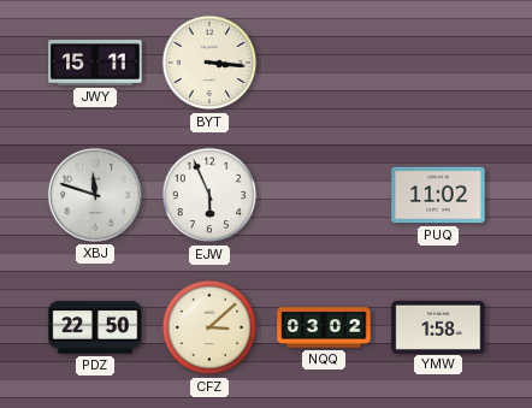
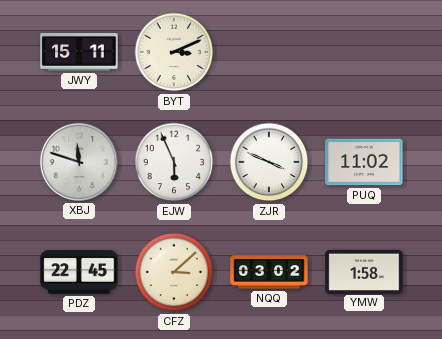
BYT: 3:16 -> 3:11
ZJR: none -> 3:49
PDZ: 22:50 -> 22:45
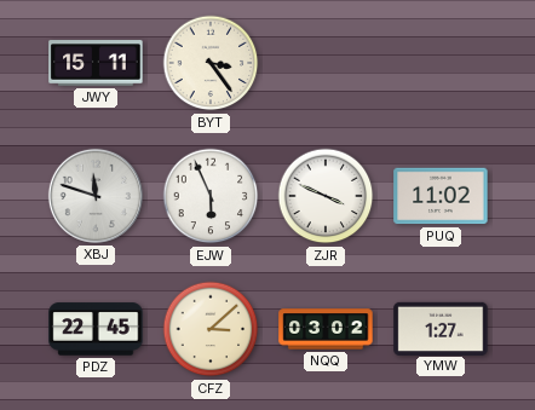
BYT: 3:11 -> 3:24
YMW: 1:58 -> 1:27
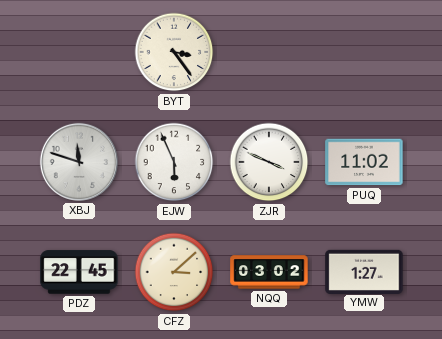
JWY: 15:11 -> none
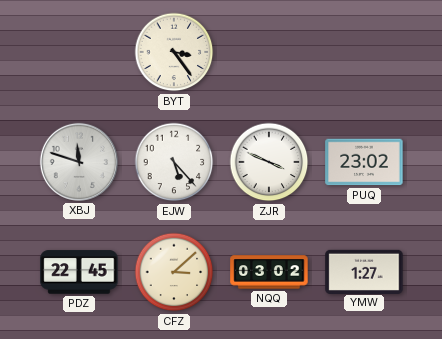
EJW: 5:56 -> 5:23
PUQ: 11:02 -> 23:02
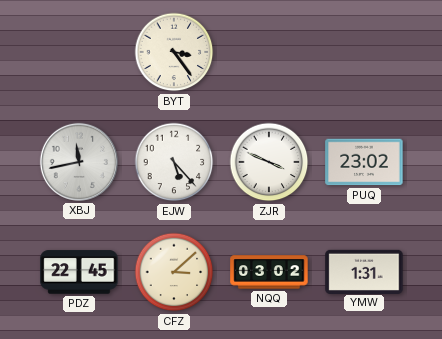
XBJ: 11:48 -> 11:43
YMW: 1:27 -> 1:31
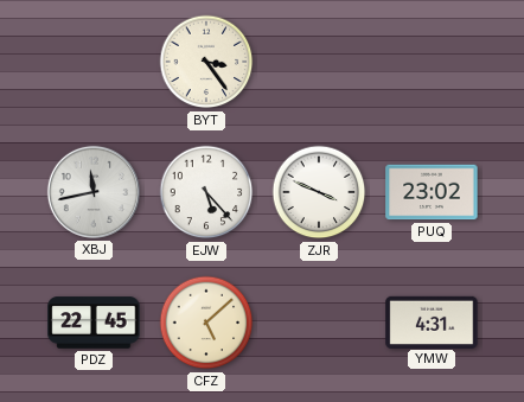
CFZ: 3:08 -> 5:08
NQQ: 03:02 -> none
YMW: 1:31 -> 4:31
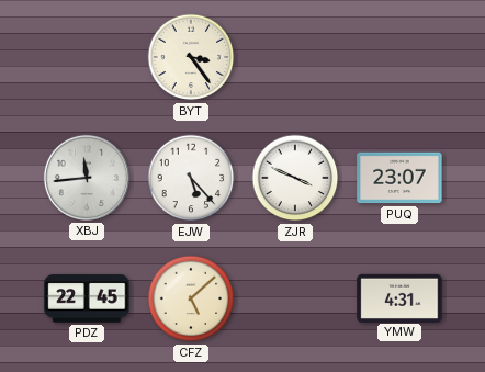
XBJ: 11:43 -> 11:44
PUQ: 23:02 -> 23:07
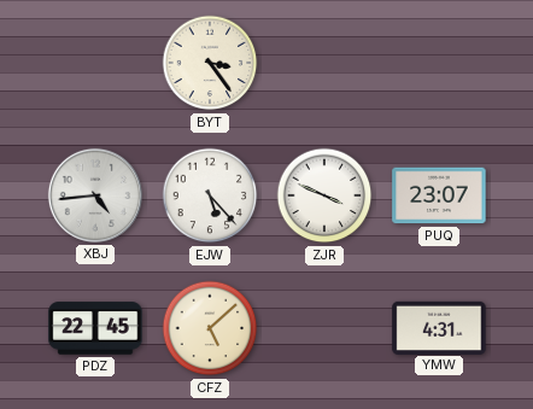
XBJ: 11:44 -> 4:44
